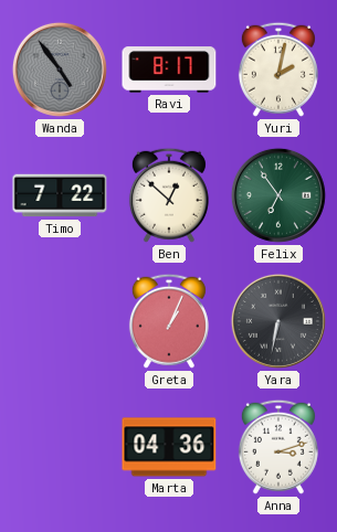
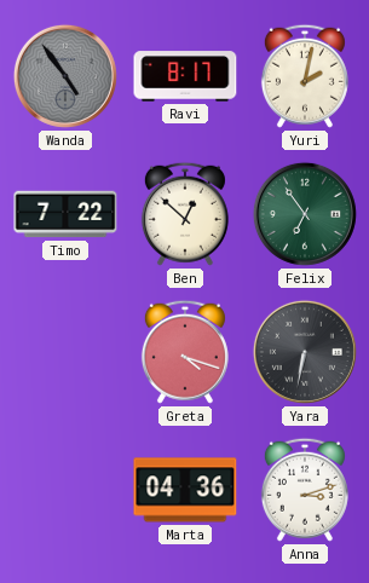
Greta: 1:04 -> 4:18
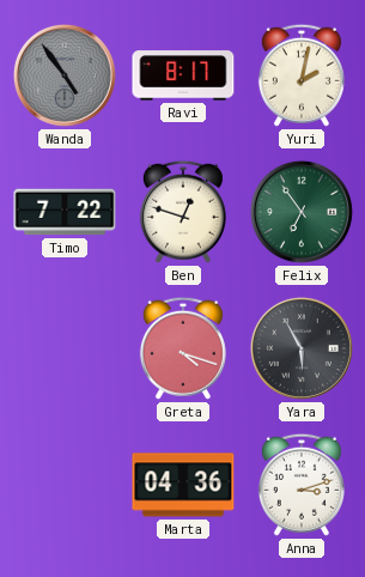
Ben: 12:52 -> 12:48
Yara: 6:32 -> 5:55
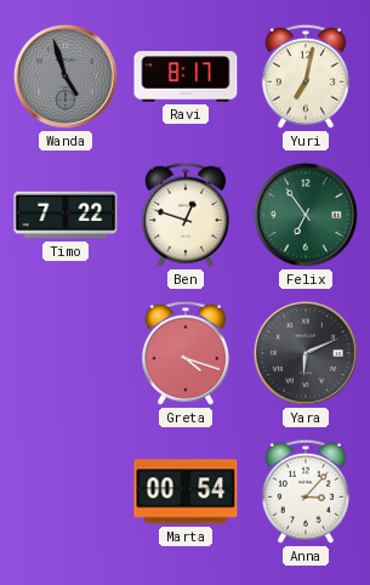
Wanda: 4:54 -> 4:57
Yuri: 2:02 -> 7:02
Yara: 5:55 -> 6:11
Marta: 04:36 -> 00:54
Anna: 3:12 -> 3:07
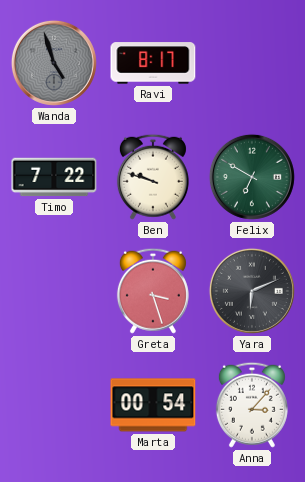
Yuri: 7:02 -> none
Ben: 12:48 -> 9:48
Felix: 6:54 -> 6:50
Greta: 4:18 -> 3:27
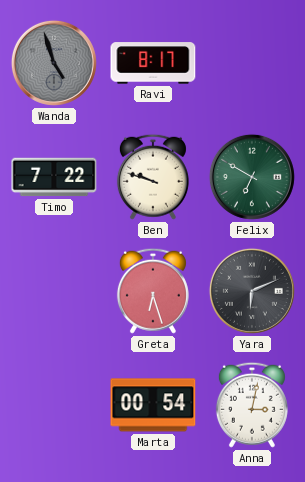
Greta: 3:27 -> 6:27
Anna: 3:07 -> 3:02
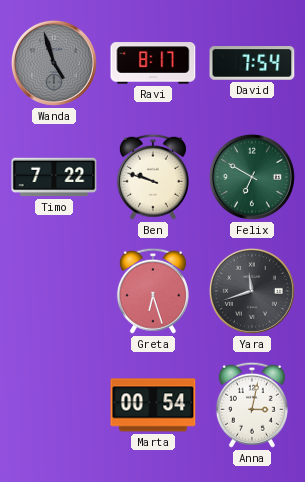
David: none -> 7:54
Yara: 6:11 -> 11:42
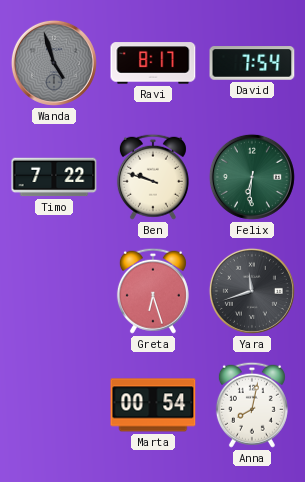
Felix: 6:50 -> 6:31
Anna: 3:02 -> 8:02
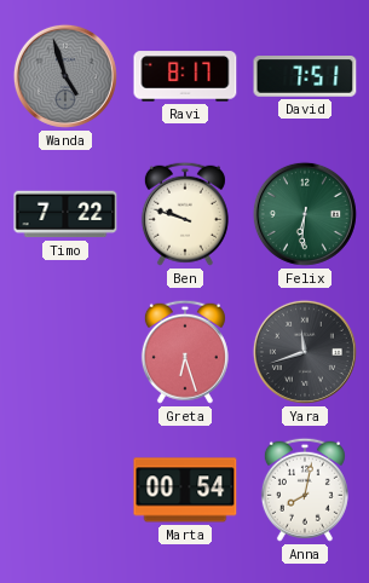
David: 7:54 -> 7:51
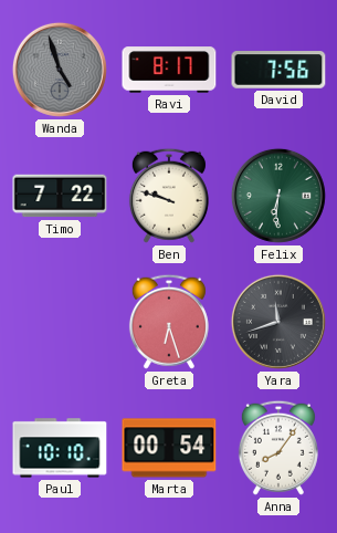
David: 7:51 -> 7:56
Paul: none -> 10:10
Anna: 8:02 -> 8:06
